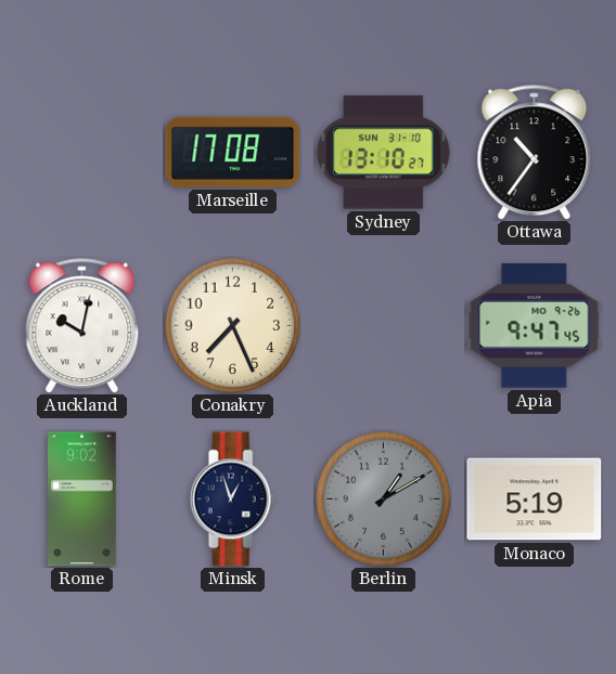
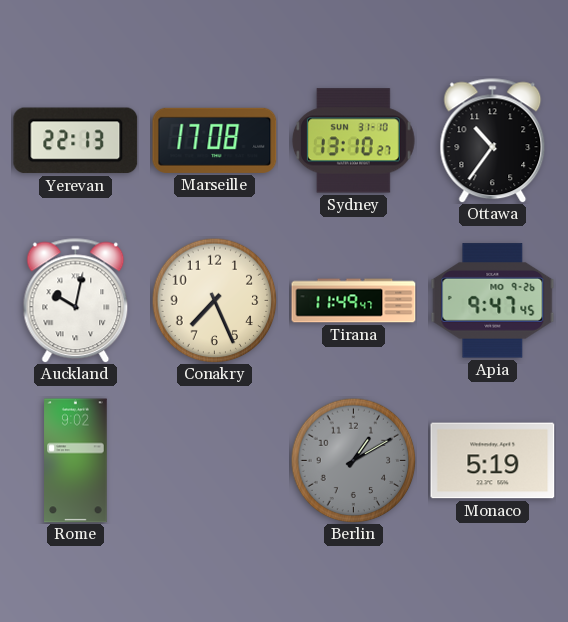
Yerevan: none -> 22:13
Tirana: none -> 11:49
Minsk: 12:57 -> none
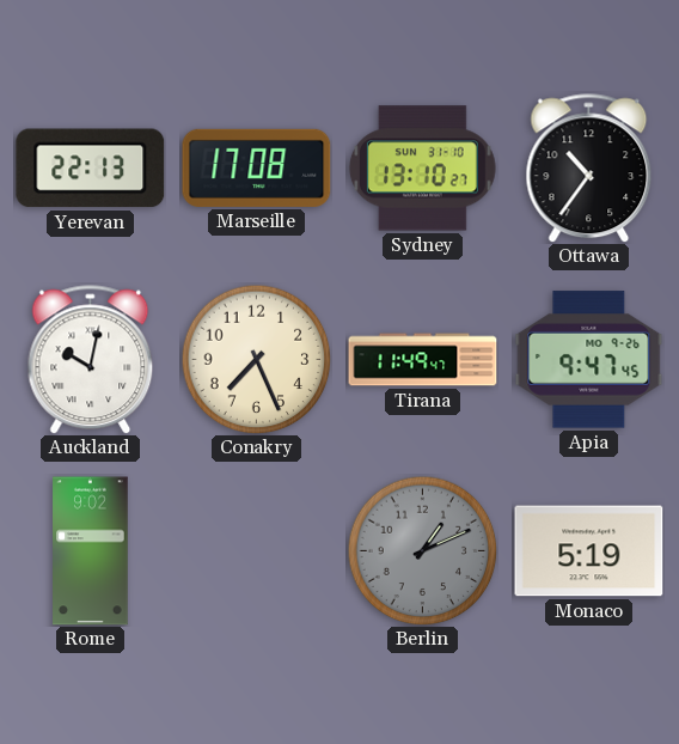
Berlin: 1:10 -> 1:11
